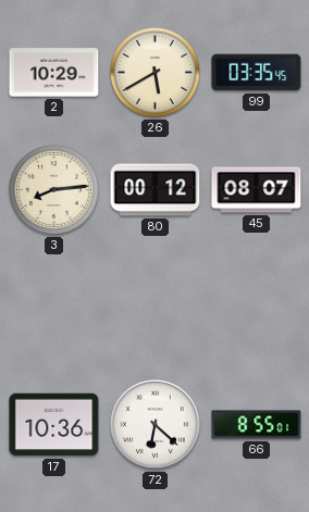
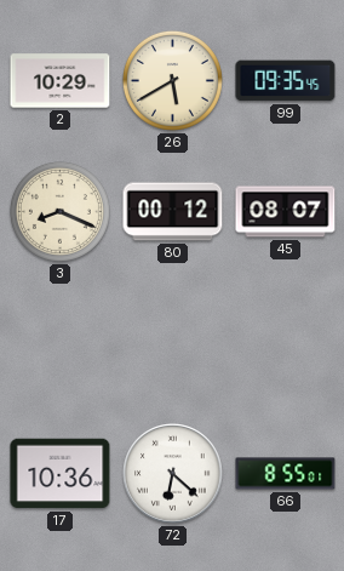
99: 03:35 -> 09:35
3: 8:14 -> 8:19
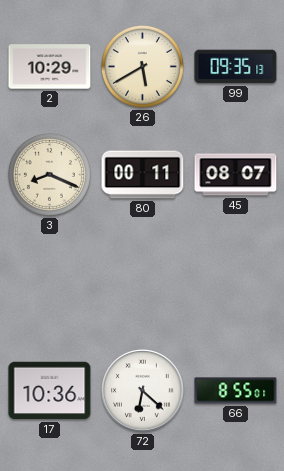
99: 09:35:45 -> 09:35:13
80: 00:12 -> 00:11
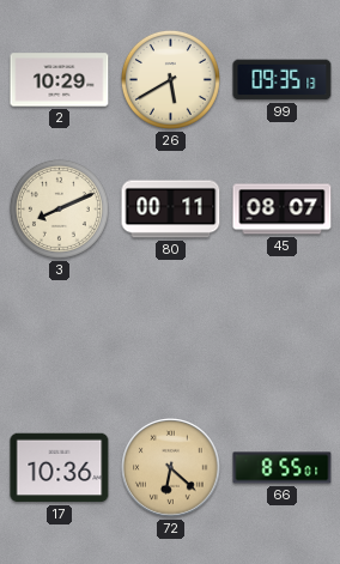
3: 8:19 -> 8:11
72 dial: white -> champagne
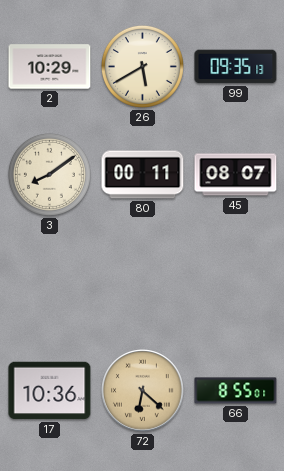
3: 8:11 -> 8:09
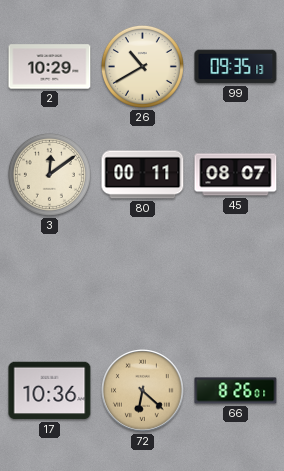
26: 5:40 -> 10:40
3: 8:09 -> 12:09
66: 8:55 -> 8:26
